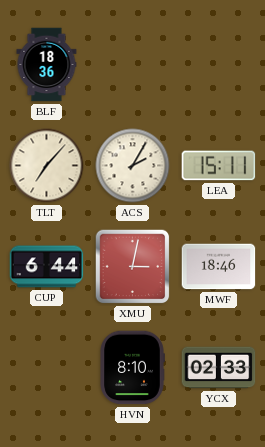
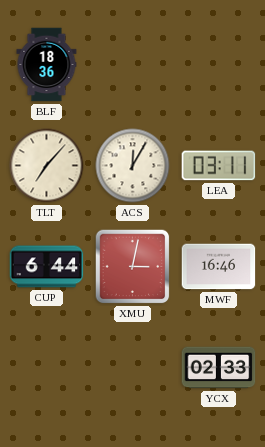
ACS: 2:05 -> 12:05
LEA: 15:11 -> 03:11
MWF: 18:46 -> 16:46
HVN: 8:10 -> none
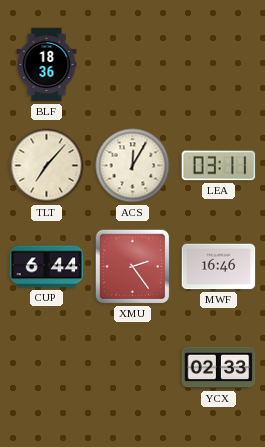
XMU: 3:02 -> 2:24
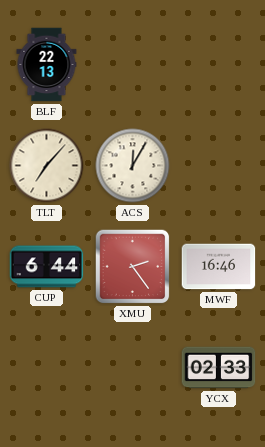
BLF: 18:36 -> 22:13
LEA: 03:11 -> none
